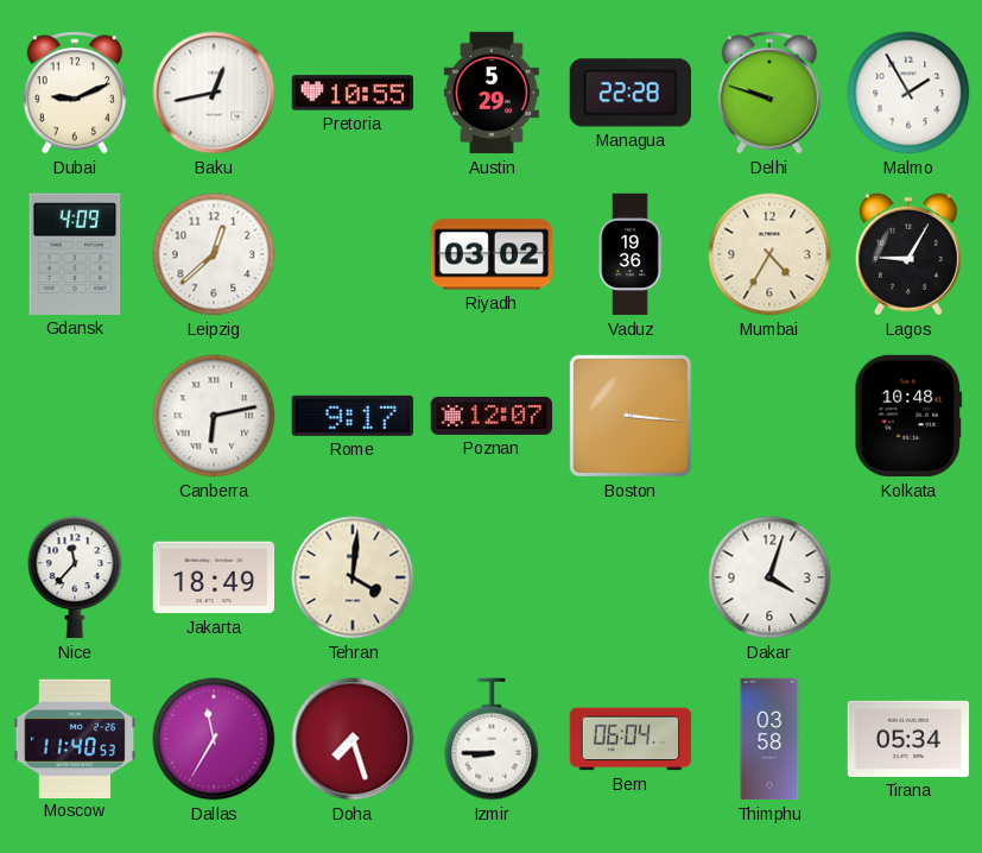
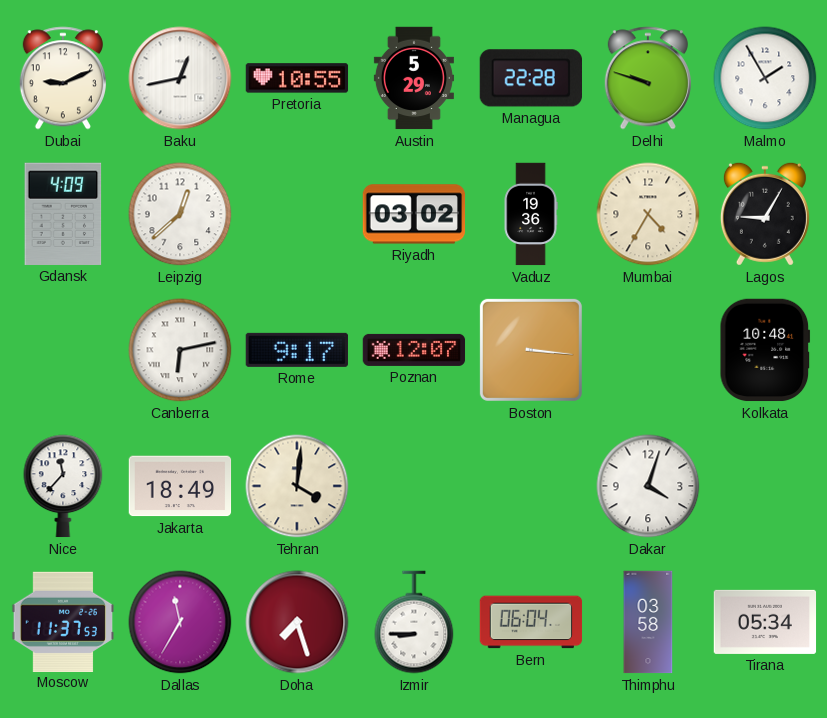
Moscow: 11:40 -> 11:37
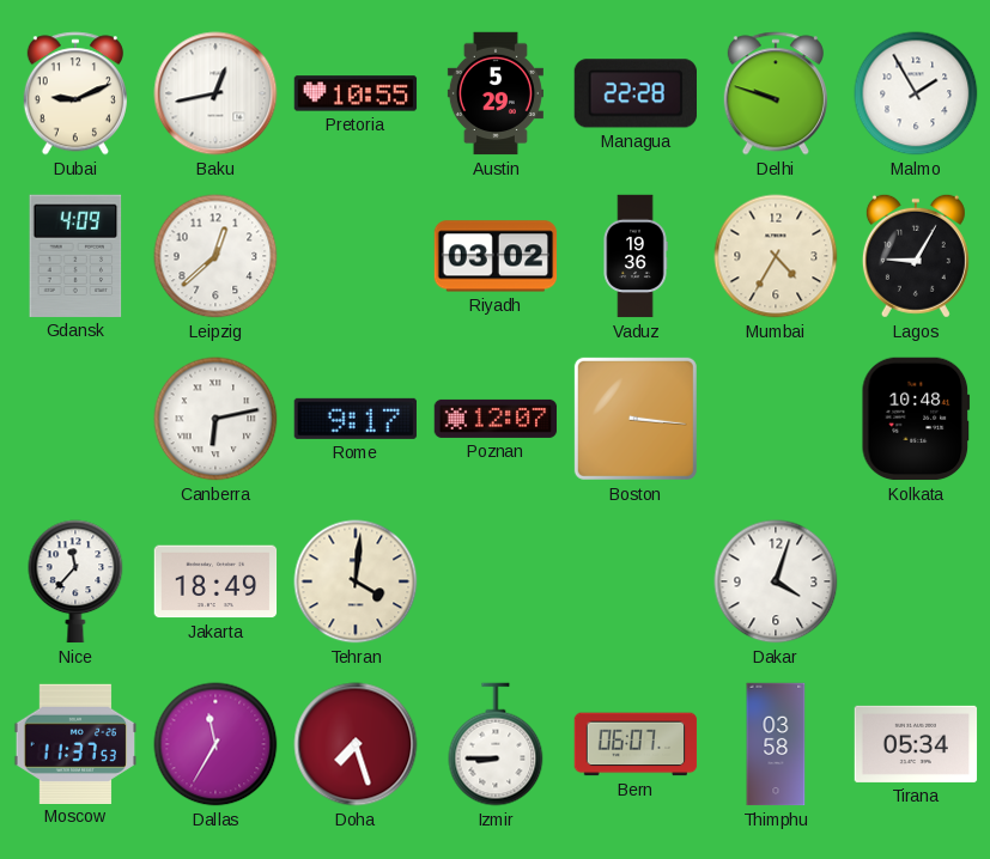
Bern: 06:04 -> 06:07
